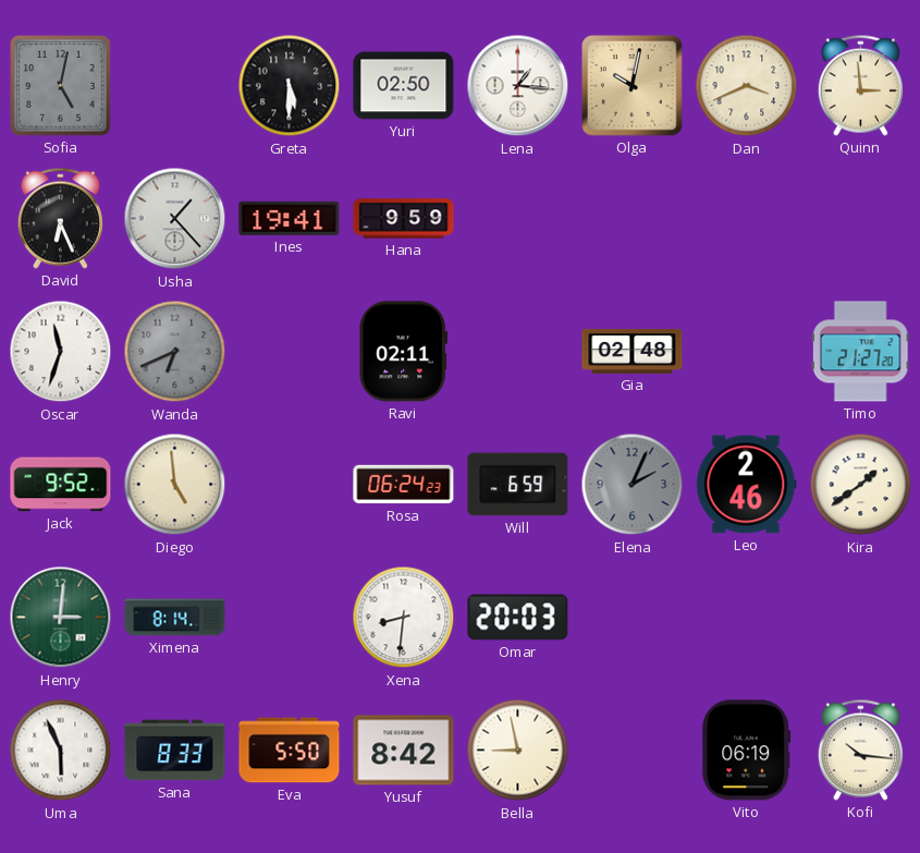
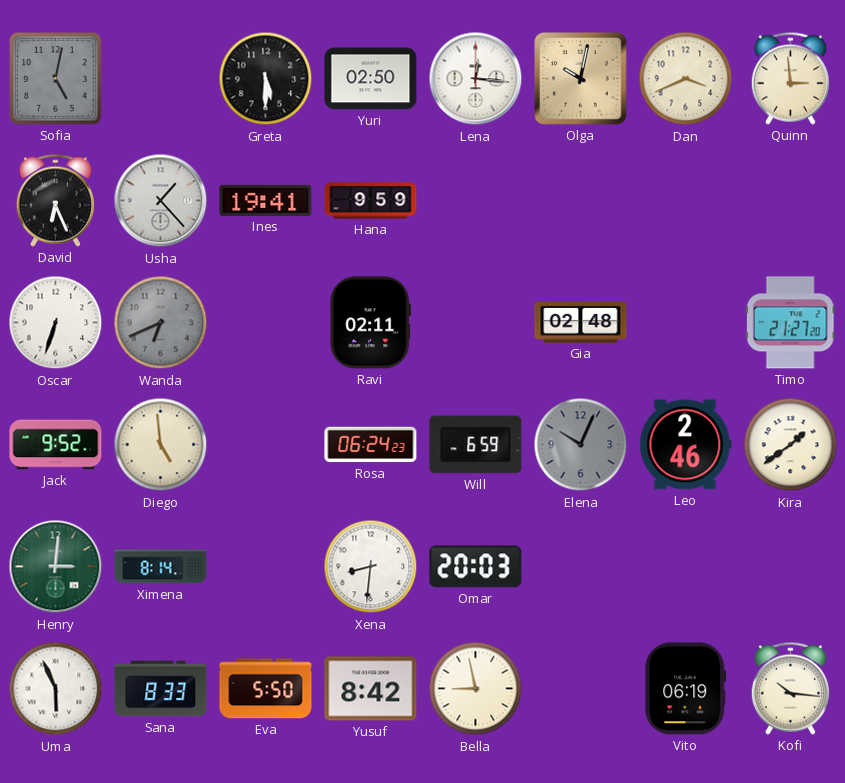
Lena: 1:16 -> 12:16
Oscar: 11:33 -> 6:33
Elena: 2:04 -> 10:04
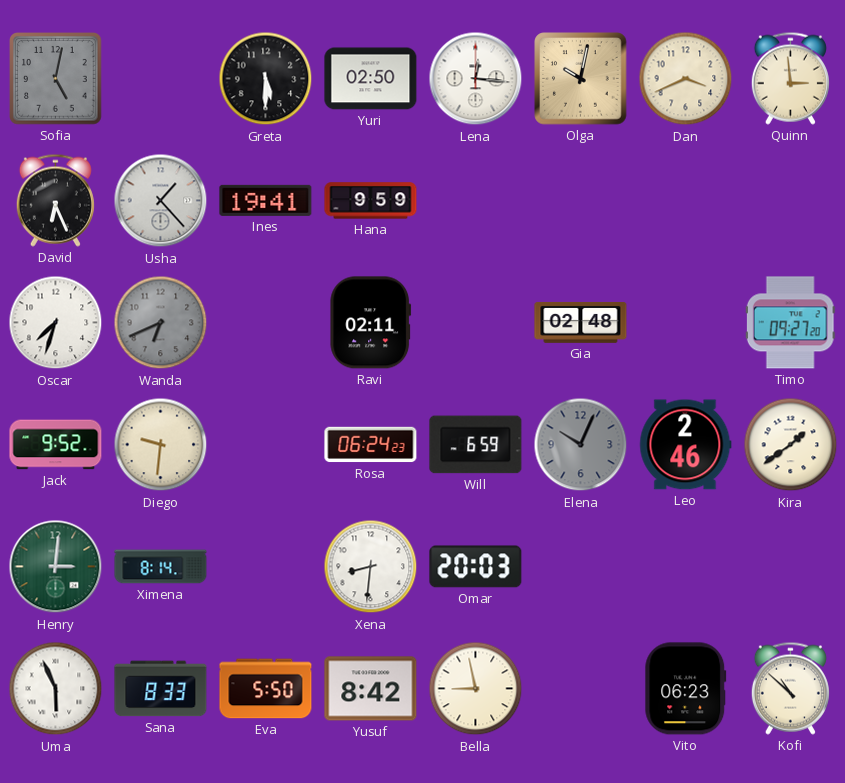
Oscar: 6:33 -> 7:33
Timo: 21:27 -> 09:27
Diego: 4:59 -> 9:31
Vito: 06:19 -> 06:23
Kofi: 10:16 -> 10:52
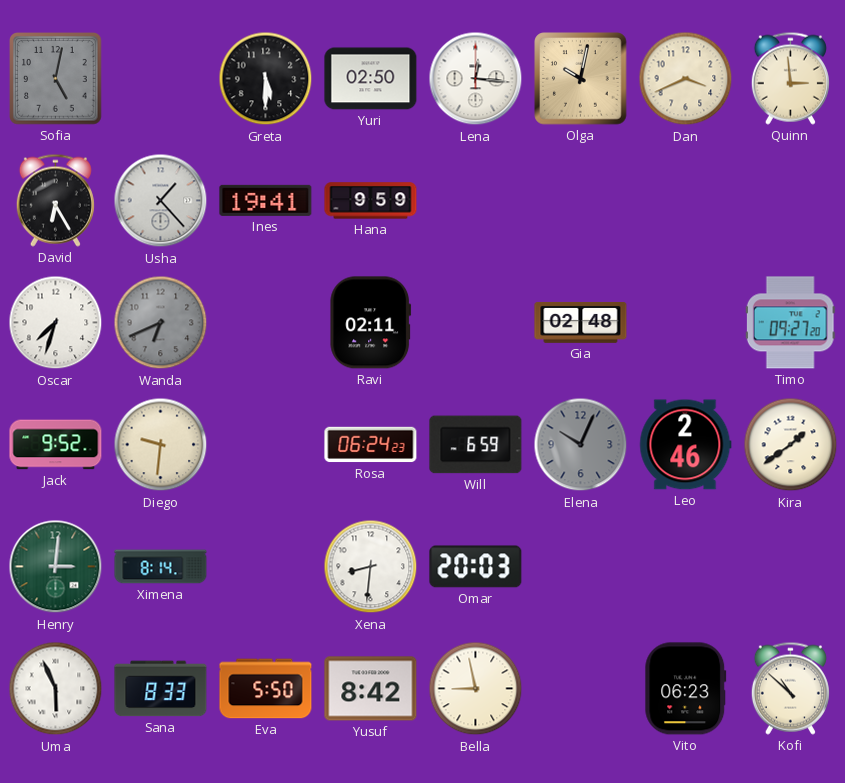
David: 6:26 -> 6:25
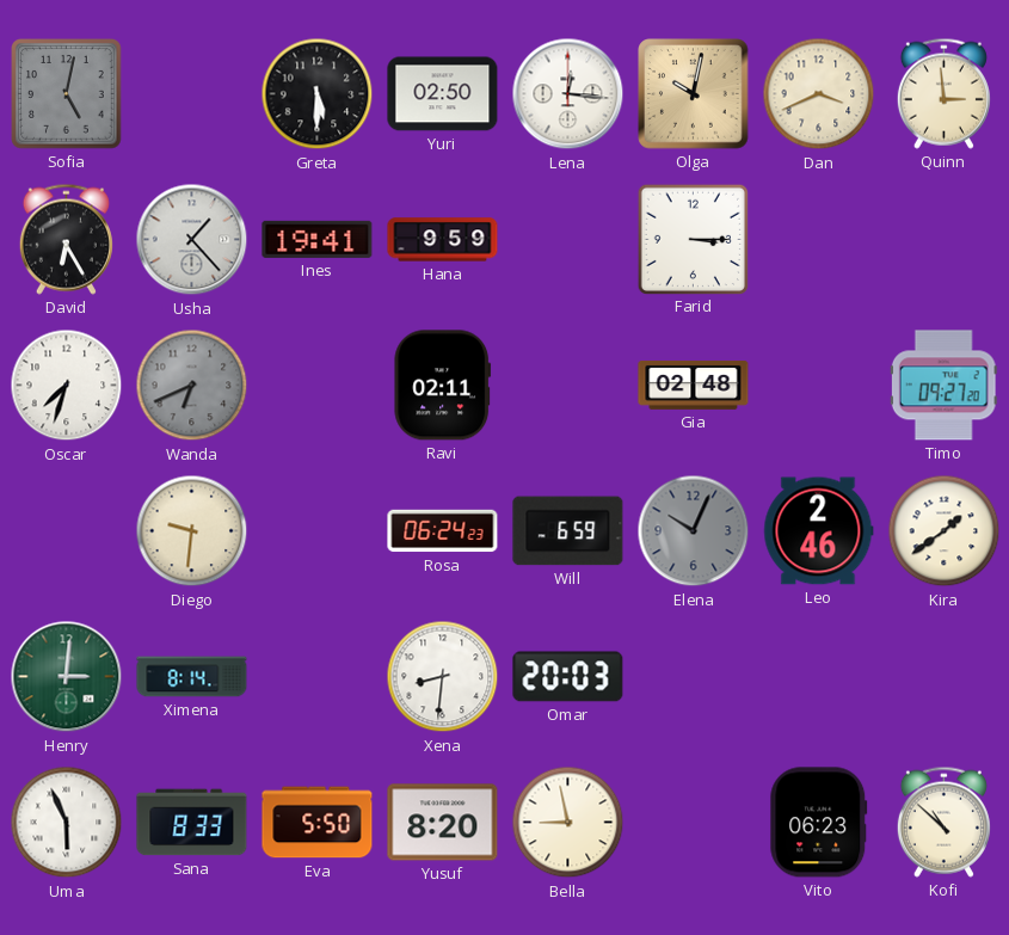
Farid: none -> 3:15
Jack: 9:52 -> none
Yusuf: 8:42 -> 8:20
